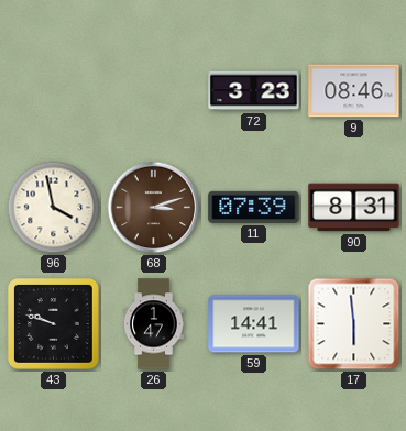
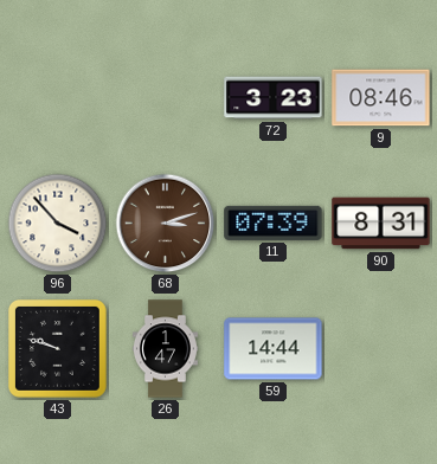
96: 3:58 -> 3:53
59: 14:41 -> 14:44
17: 5:59 -> none
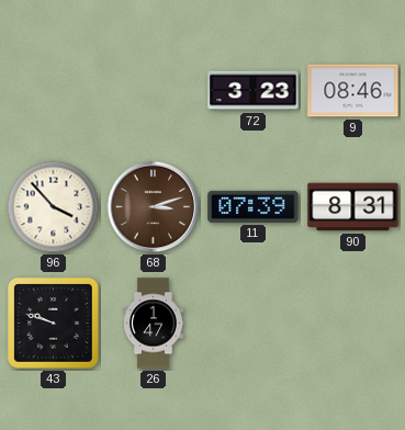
59: 14:44 -> none
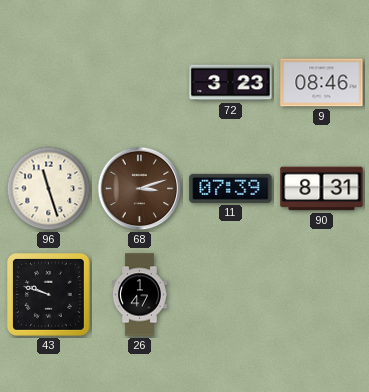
96: 3:53 -> 11:27
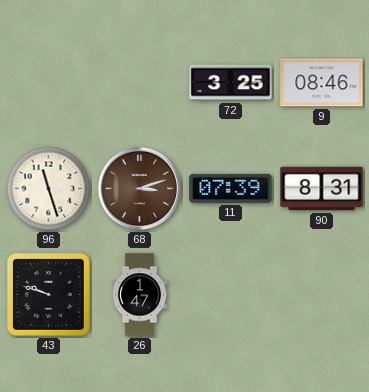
72: 3:23 -> 3:25
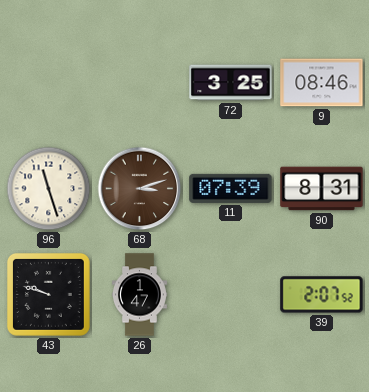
39: none -> 2:07
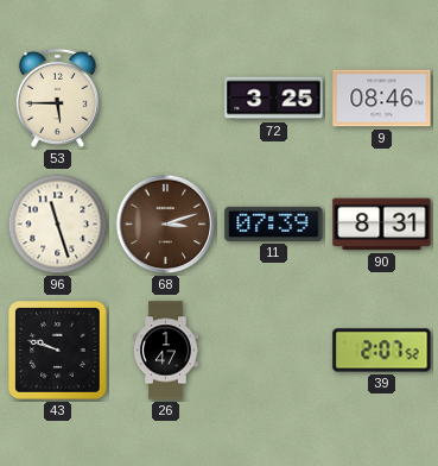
53: none -> 5:45
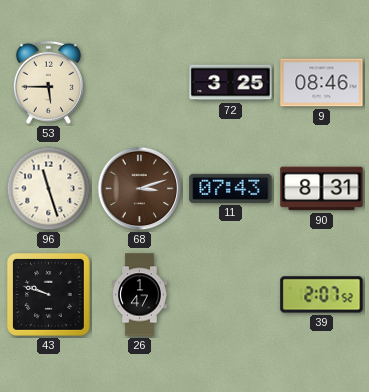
11: 07:39 -> 07:43
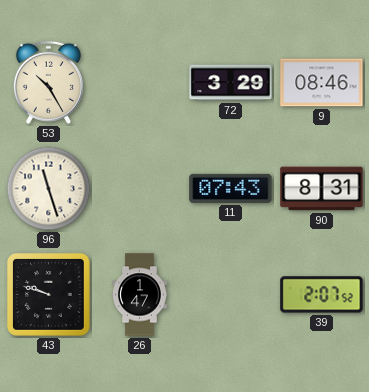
53: 5:45 -> 10:25
72: 3:25 -> 3:29
68: 3:12 -> none
